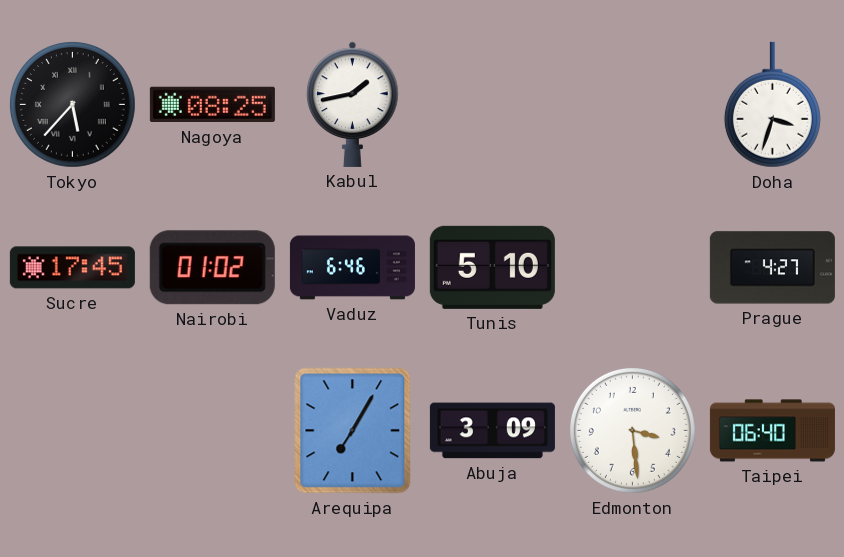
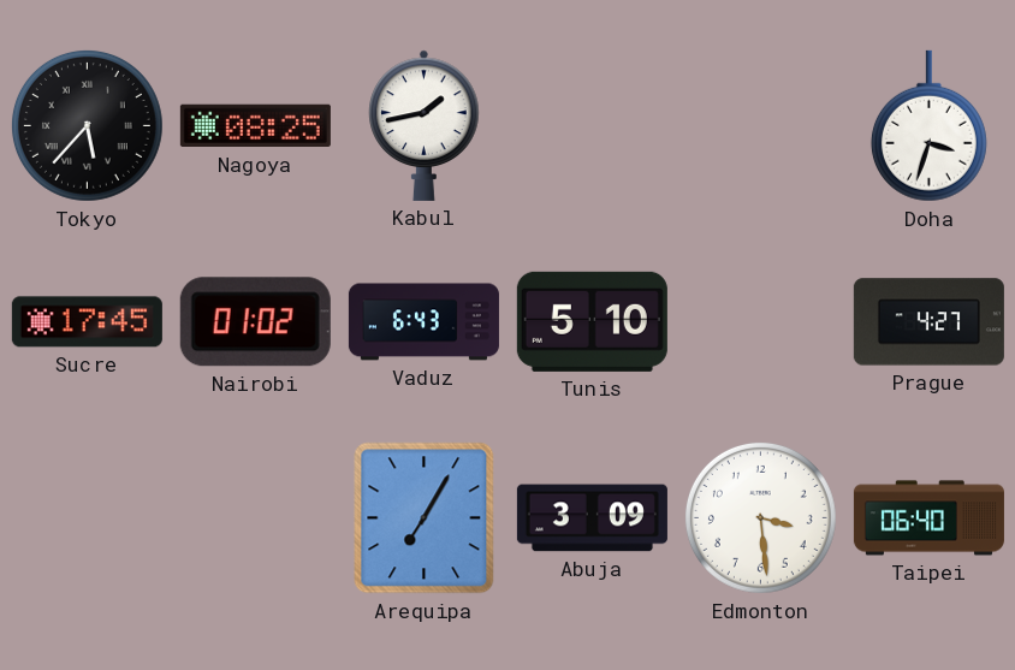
Vaduz: 6:46 -> 6:43
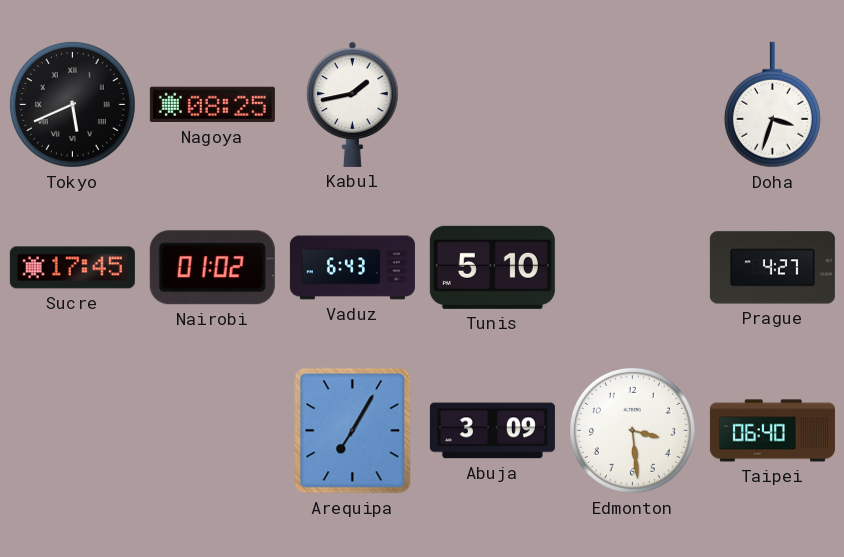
Tokyo: 5:37 -> 5:41
